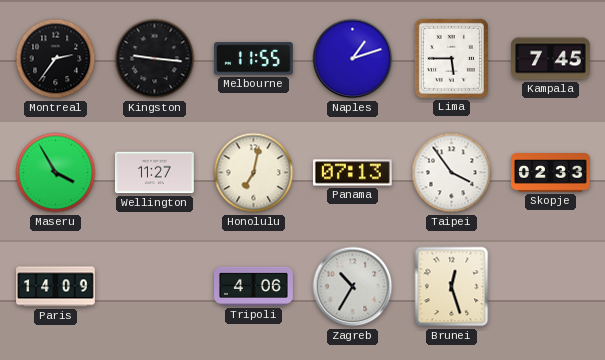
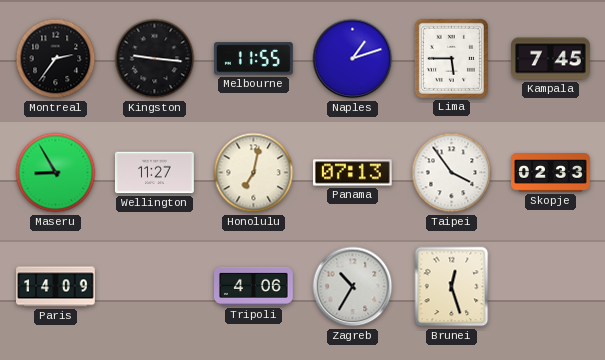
Maseru: 3:55 -> 8:55
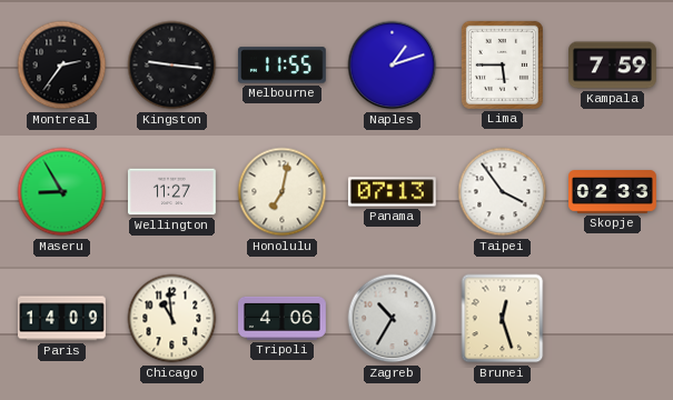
Kampala: 7:45 -> 7:59
Chicago: none -> 10:59
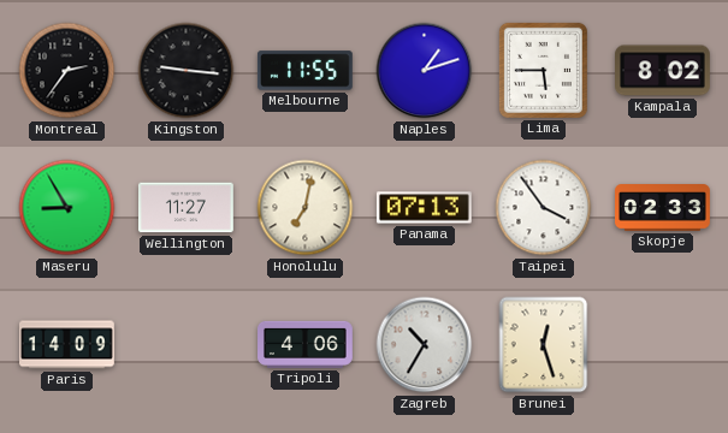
Kampala: 7:59 -> 8:02
Chicago: 10:59 -> none
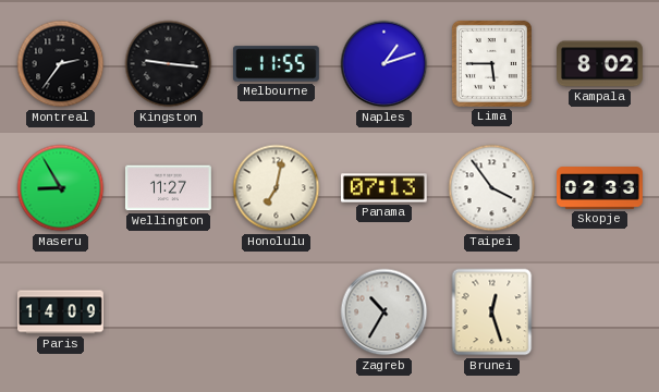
Tripoli: 4:06 -> none
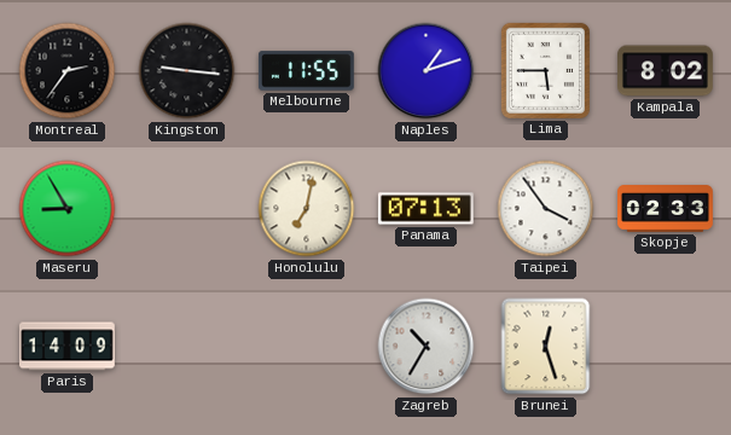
Wellington: 11:27 -> none
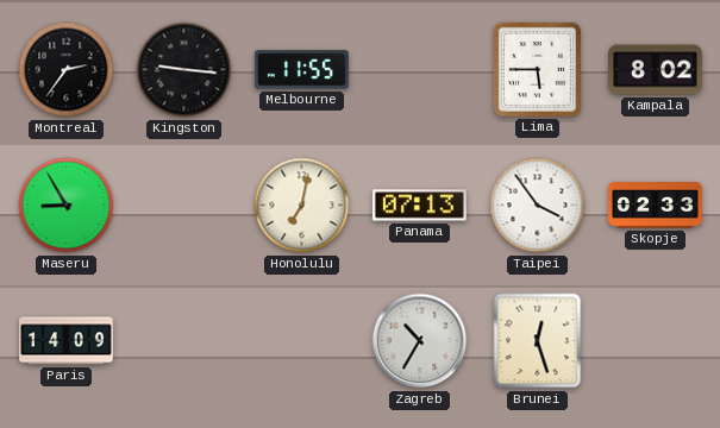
Naples: 1:12 -> none
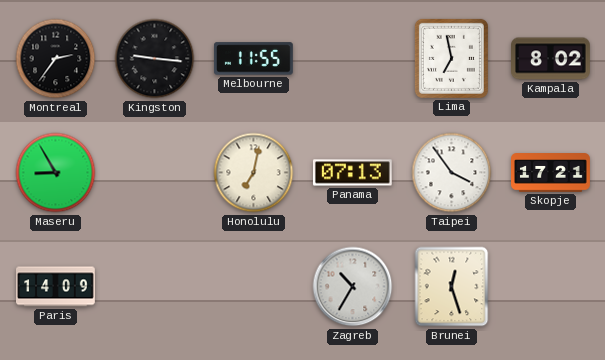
Lima: 5:45 -> 6:58
Skopje: 02:33 -> 17:21
